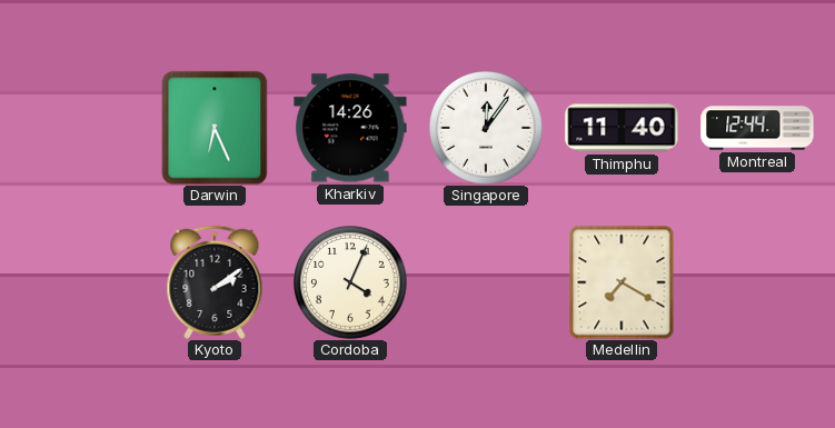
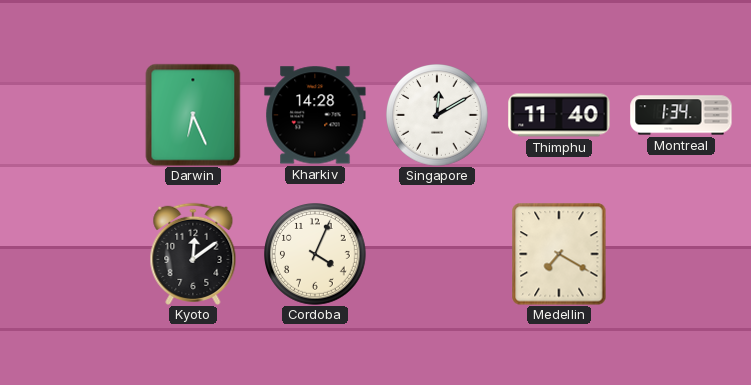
Kharkiv: 14:26 -> 14:28
Singapore: 12:06 -> 12:10
Montreal: 12:44 -> 1:34
Kyoto: 2:09 -> 12:09
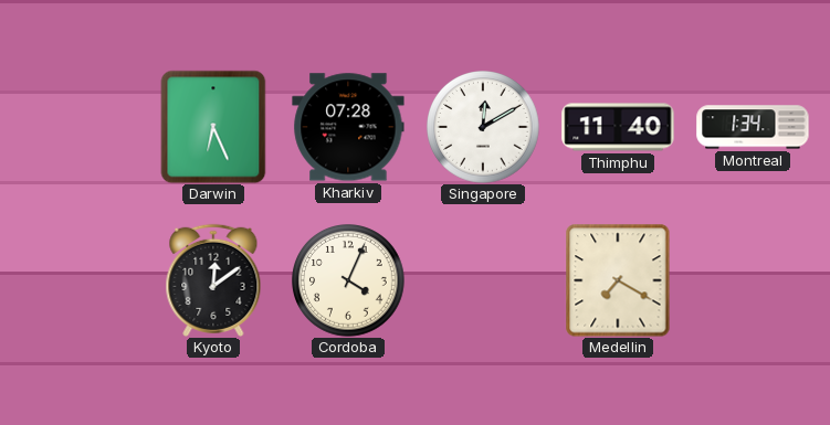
Kharkiv: 14:28 -> 07:28
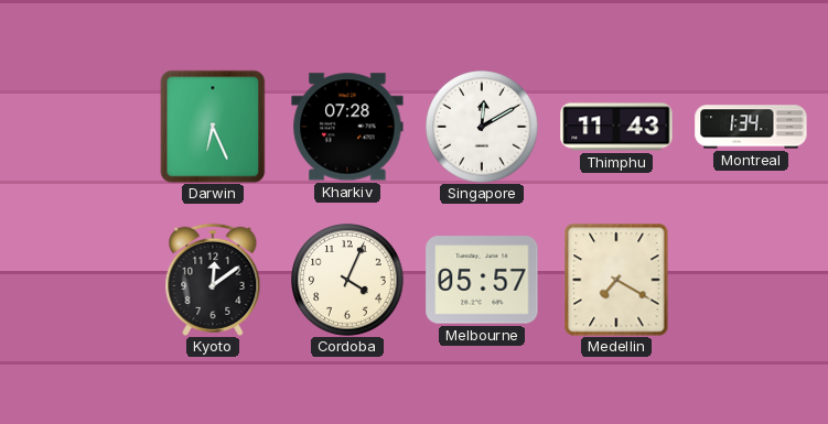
Thimphu: 11:40 -> 11:43
Melbourne: none -> 05:57
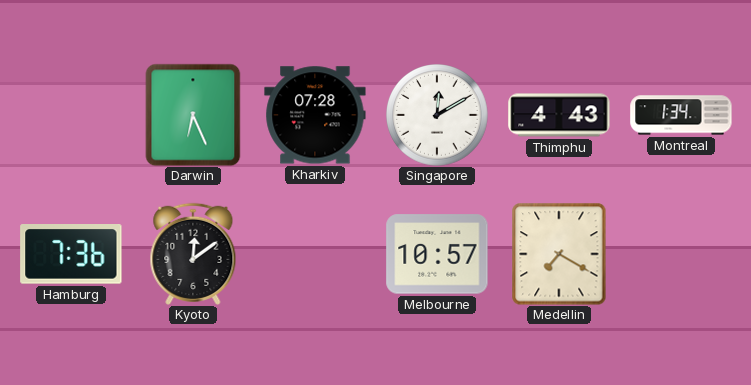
Thimphu: 11:43 -> 4:43
Hamburg: none -> 7:36
Cordoba: 4:04 -> none
Melbourne: 05:57 -> 10:57
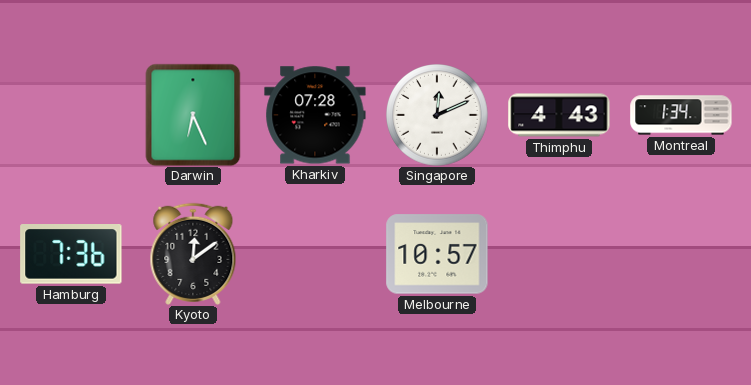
Singapore: 12:10 -> 12:11
Medellin: 7:20 -> none
